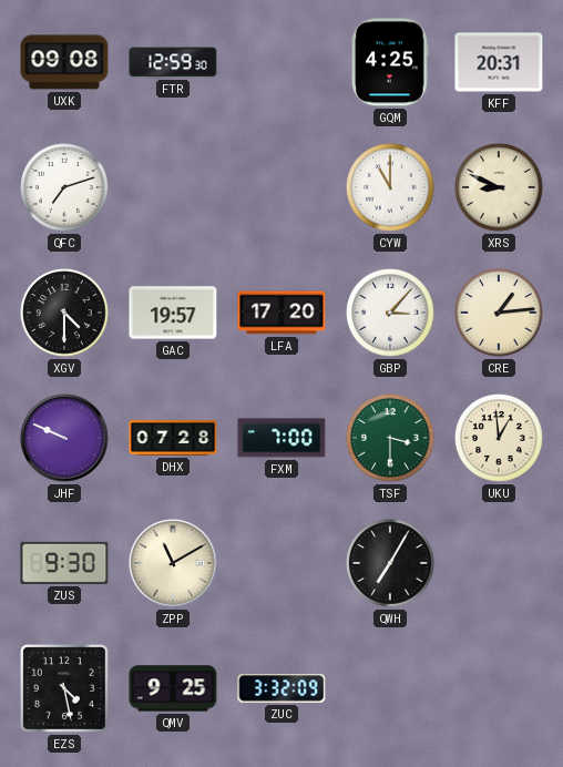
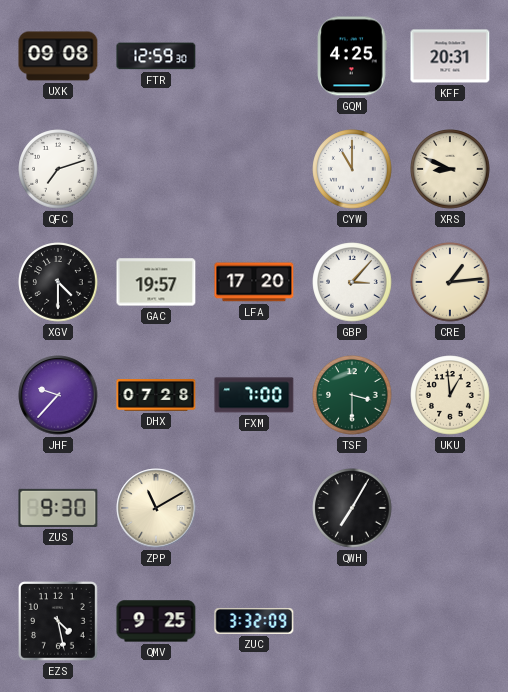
JHF: 9:49 -> 9:37
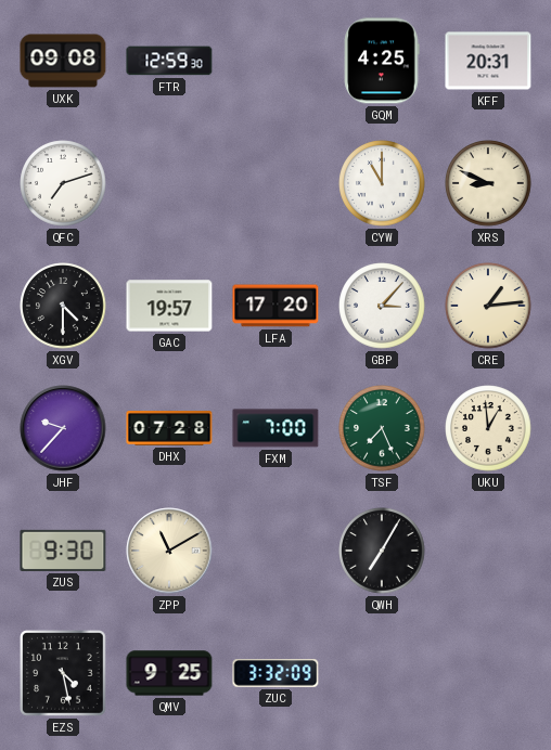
TSF: 3:30 -> 7:26
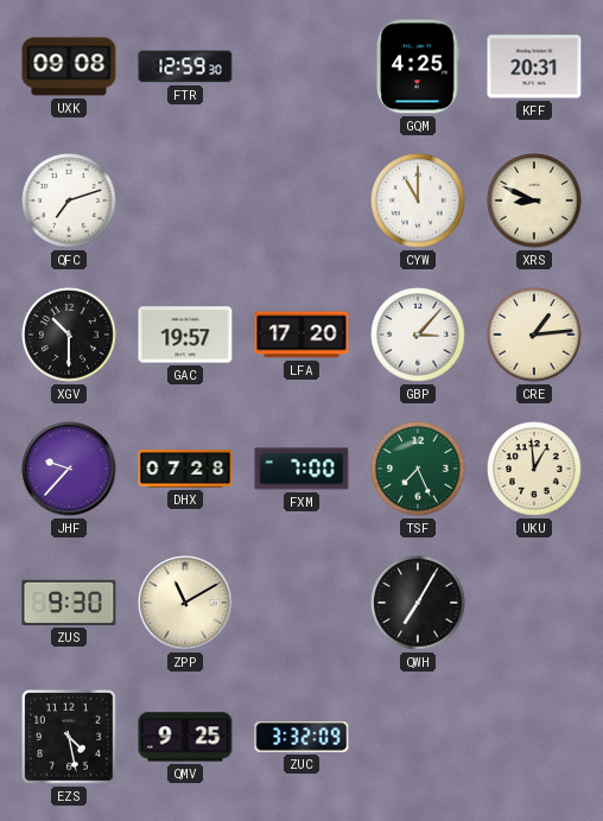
XGV: 4:30 -> 10:30
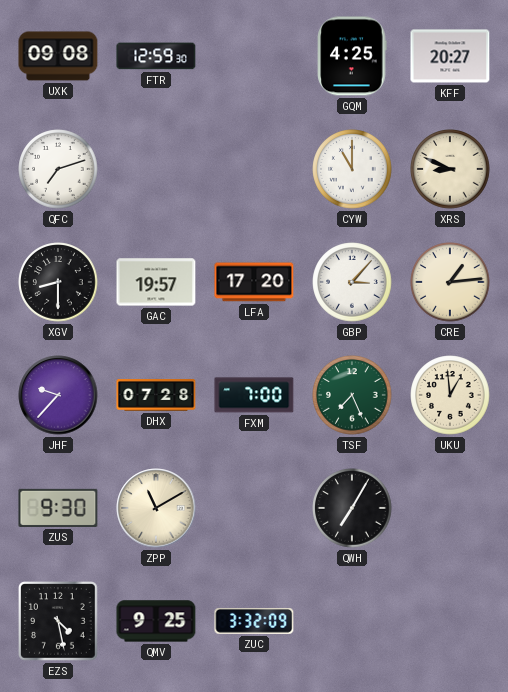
KFF: 20:31 -> 20:27
XGV: 10:30 -> 8:30
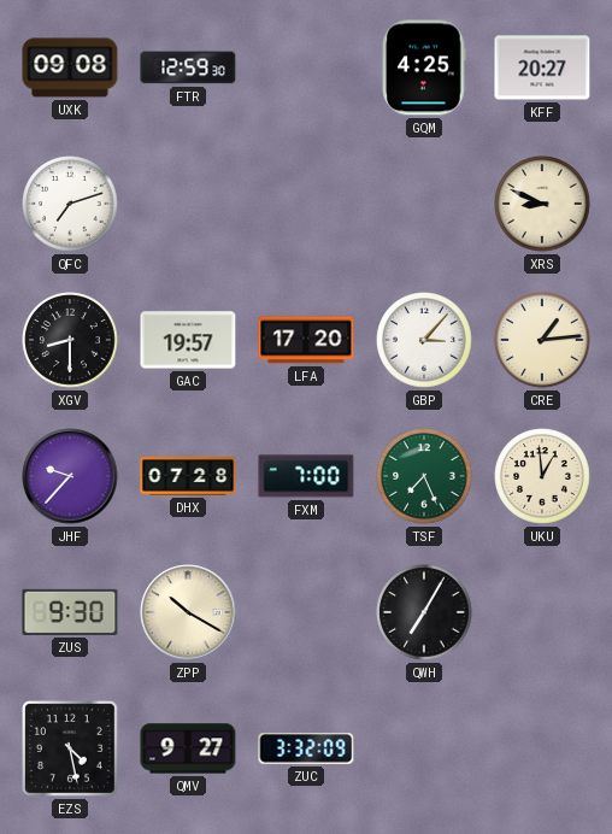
CYW: 11:00 -> none
ZPP: 11:10 -> 10:20
QMV: 9:25 -> 9:27
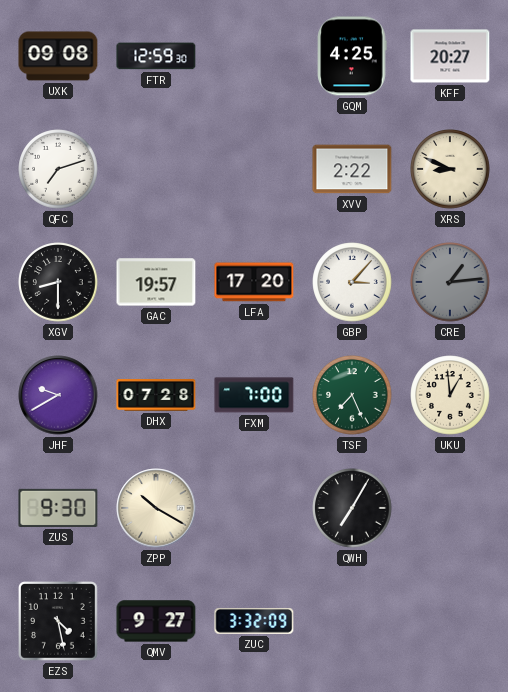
XVV: none -> 2:22
CRE dial: cream -> grey
JHF: 9:37 -> 9:40
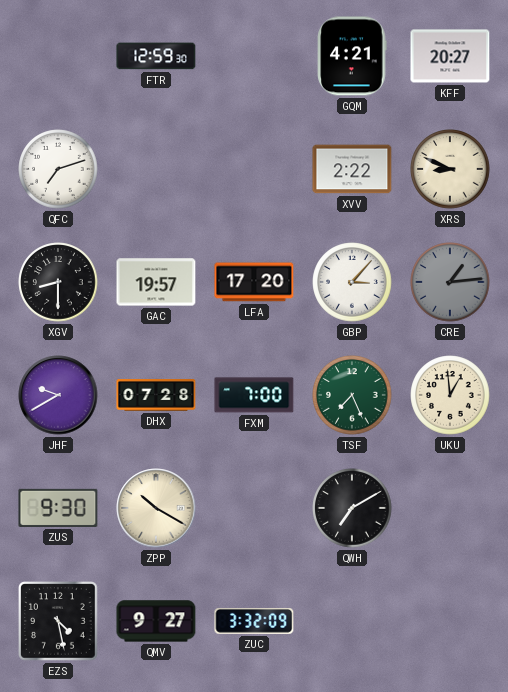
UXK: 09:08 -> none
GQM: 4:25 -> 4:21
QWH: 7:05 -> 7:10
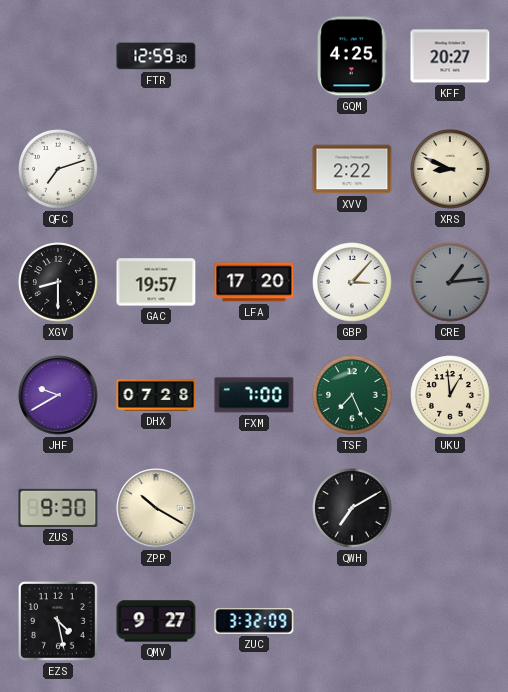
GQM: 4:21 -> 4:25
